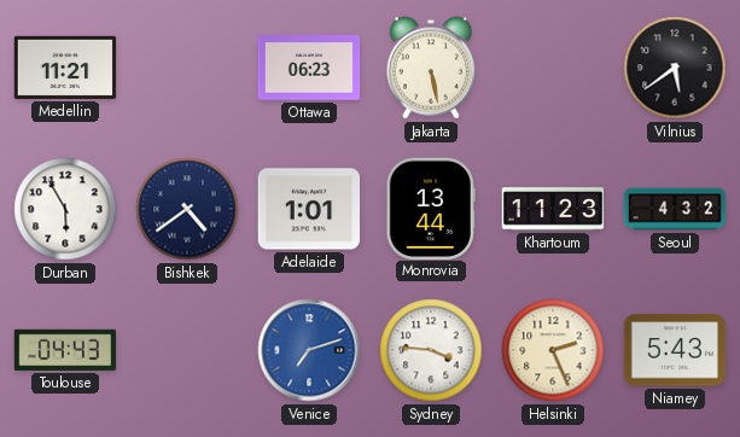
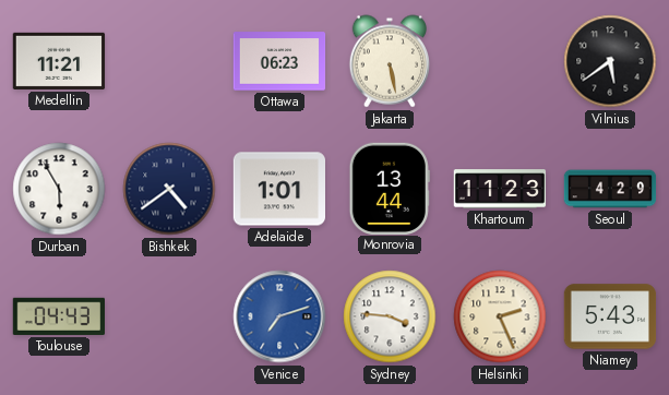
Seoul: 4:32 -> 4:29
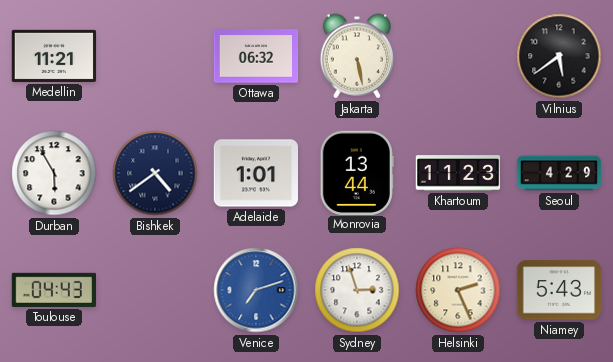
Ottawa: 06:23 -> 06:32
Sydney: 3:46 -> 2:57
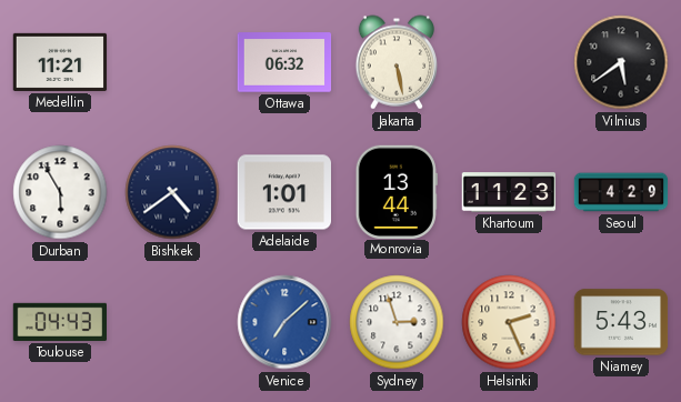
Venice: 7:12 -> 7:08
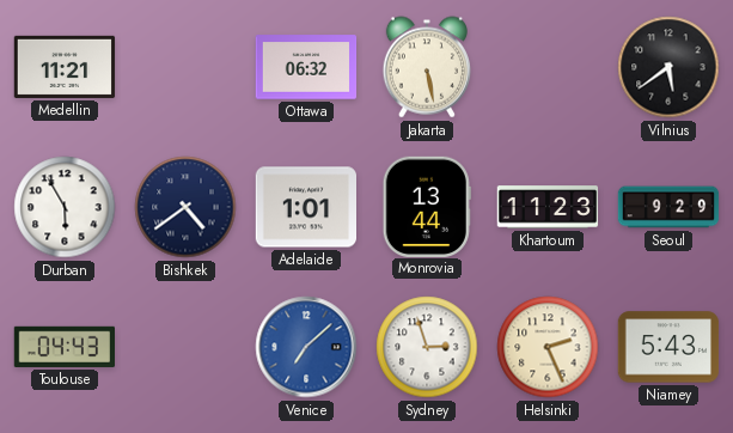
Seoul: 4:29 -> 9:29
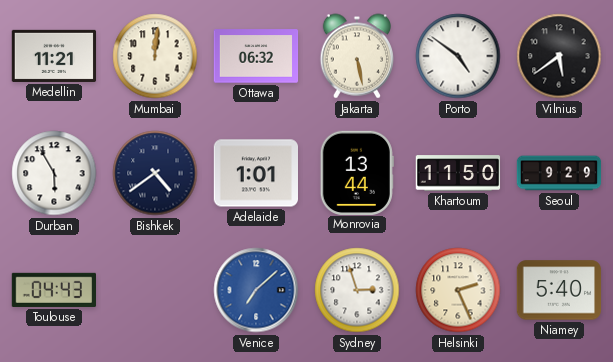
Mumbai: none -> 12:01
Porto: none -> 4:51
Khartoum: 11:23 -> 11:50
Niamey: 5:43 -> 5:40
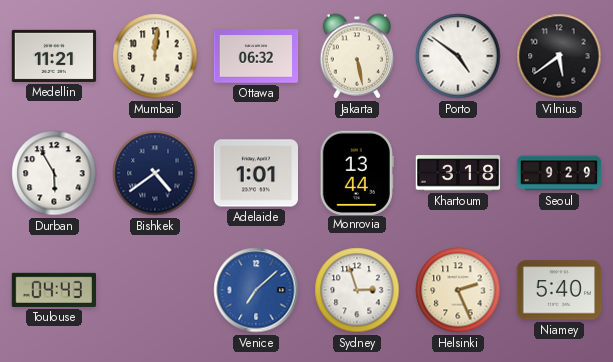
Khartoum: 11:50 -> 3:18
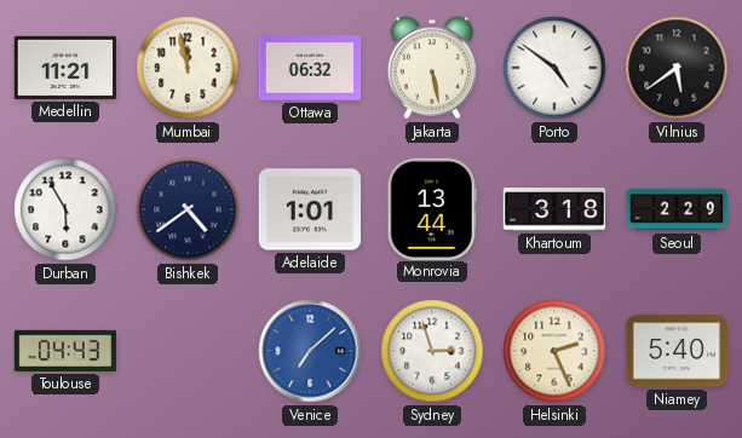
Mumbai: 12:01 -> 11:58
Seoul: 9:29 -> 2:29
